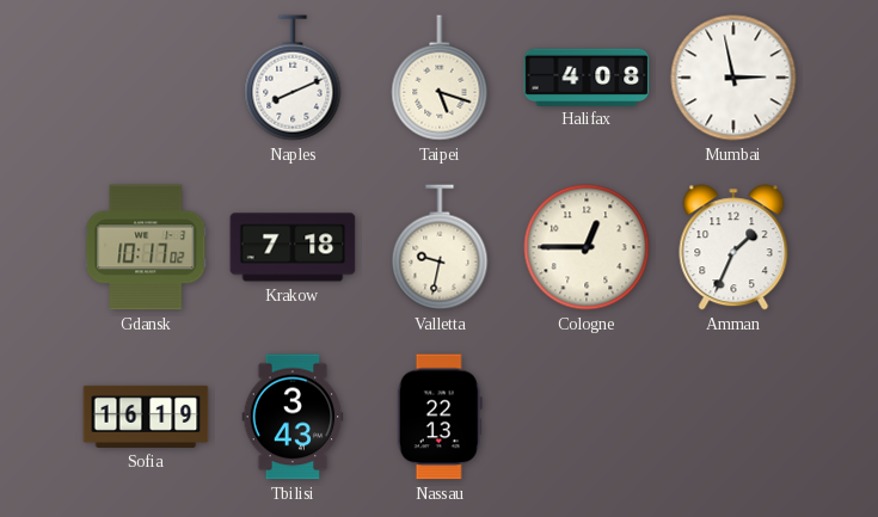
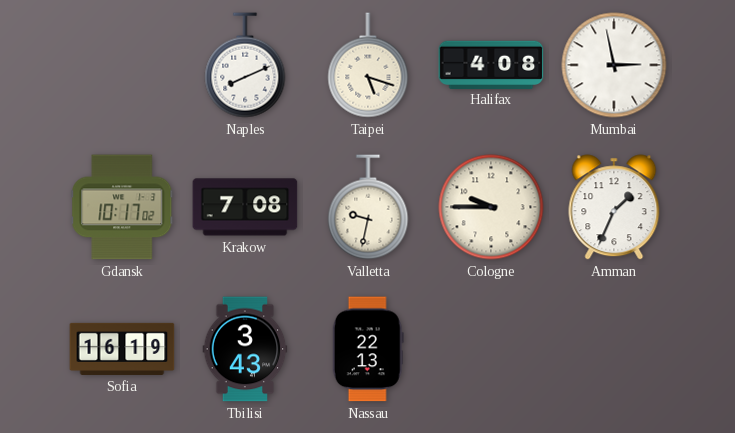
Krakow: 7:18 -> 7:08
Cologne: 12:45 -> 9:45
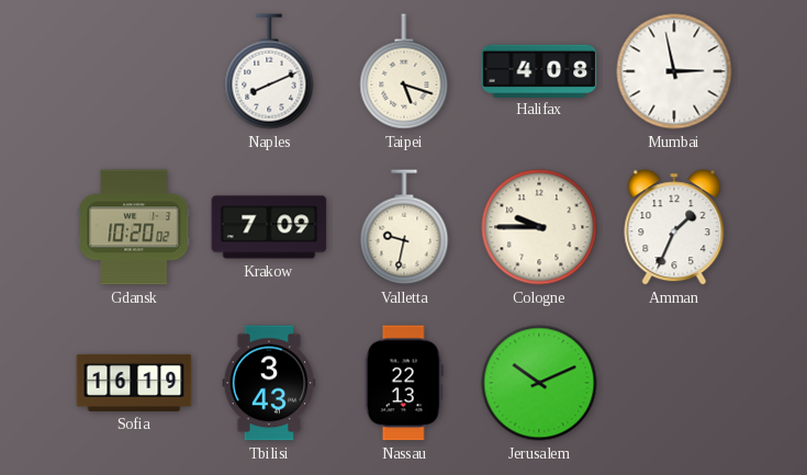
Gdansk: 10:17 -> 10:20
Krakow: 7:08 -> 7:09
Jerusalem: none -> 10:11
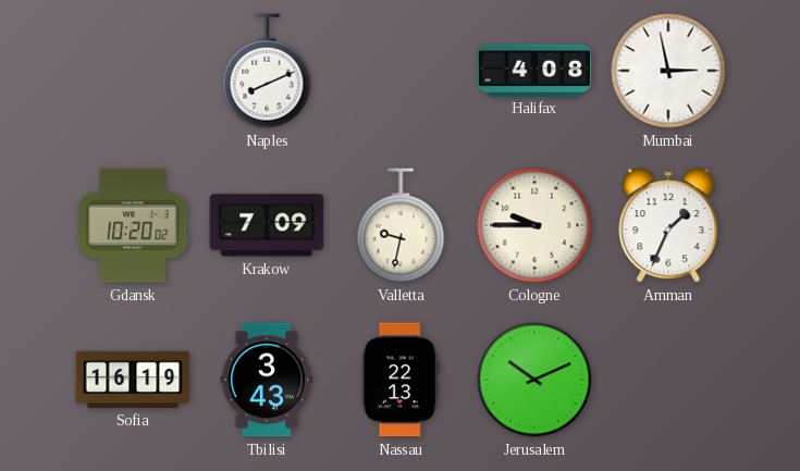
Taipei: 5:18 -> none
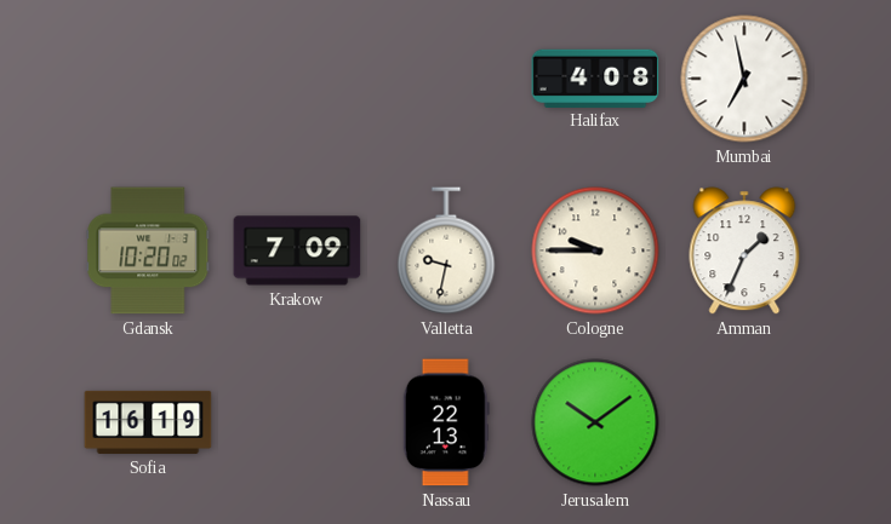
Naples: 8:11 -> none
Mumbai: 2:58 -> 6:58
Tbilisi: 3:43 -> none
Jerusalem: 10:11 -> 10:09
